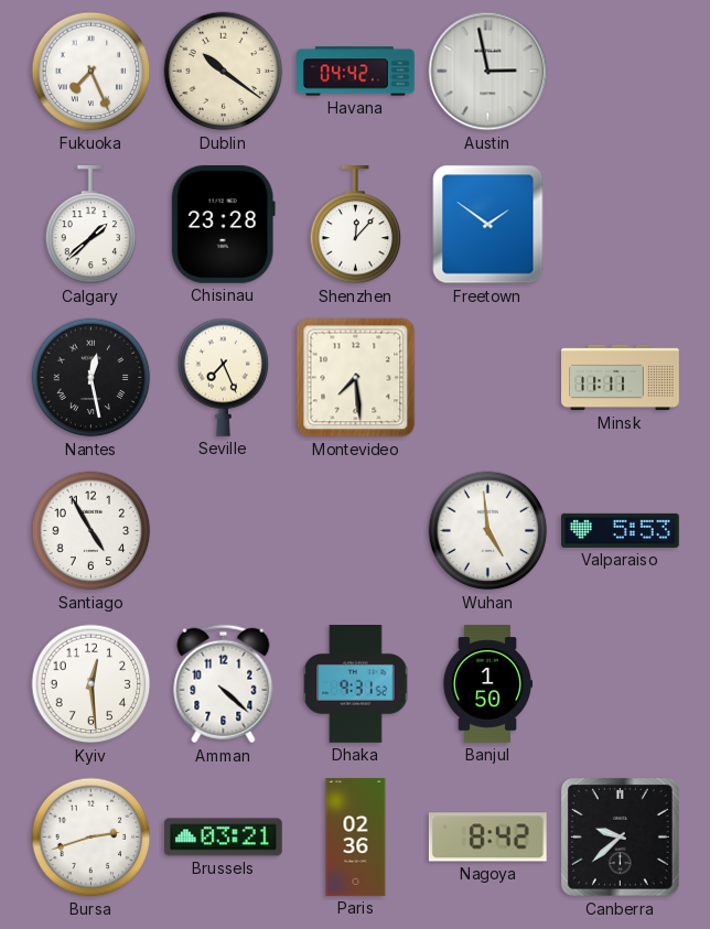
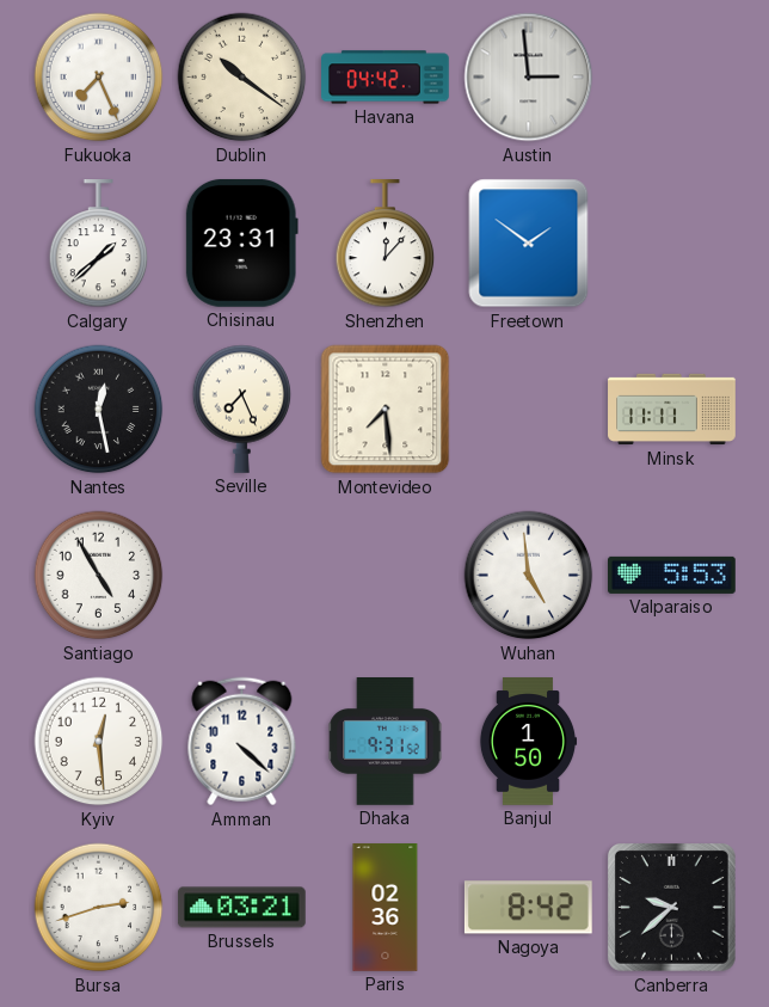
Austin: 2:58 -> 2:59
Chisinau: 23:28 -> 23:31
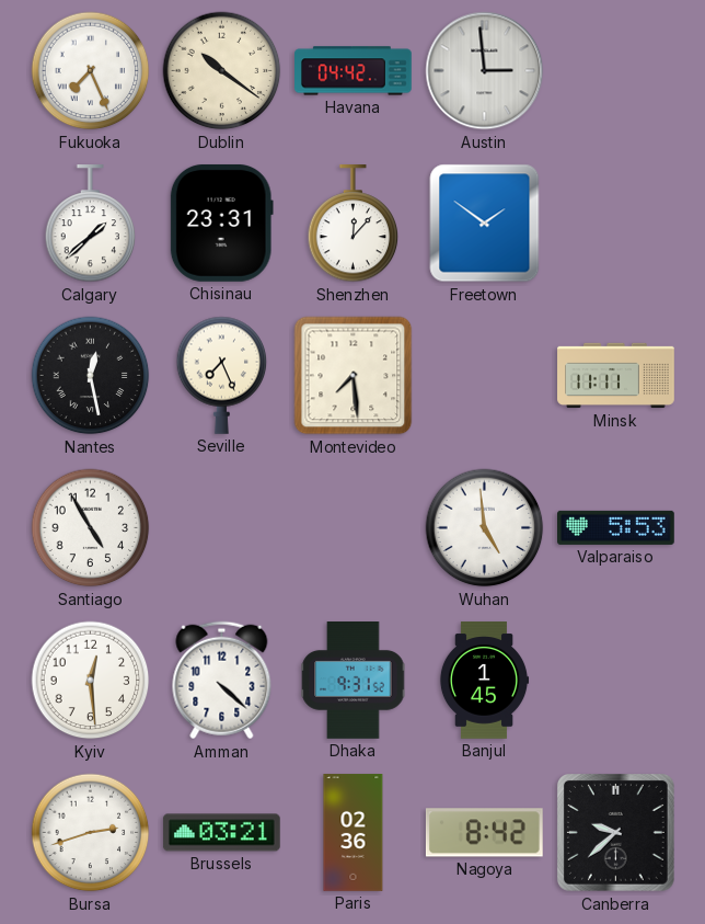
Banjul: 1:50 -> 1:45
